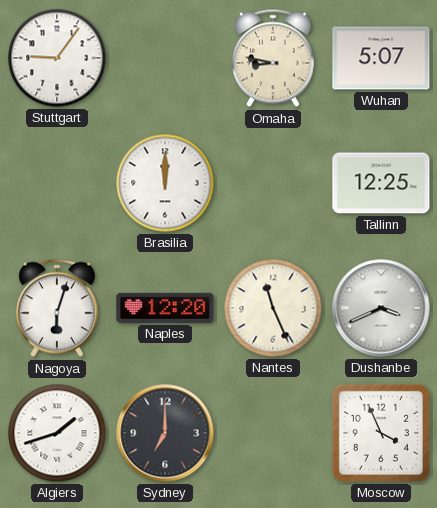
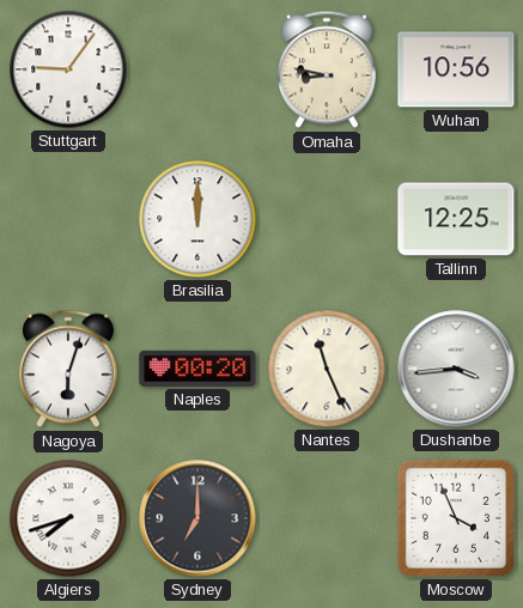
Wuhan: 5:07 -> 10:56
Naples: 12:20 -> 00:20
Dushanbe: 3:41 -> 3:44
Algiers: 1:42 -> 7:42
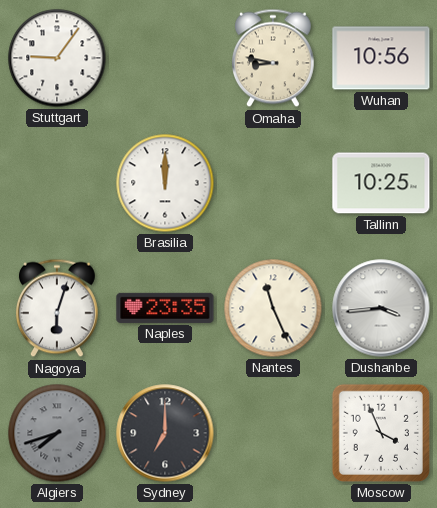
Tallinn: 12:25 -> 10:25
Naples: 00:20 -> 23:35
Algiers dial: white -> grey
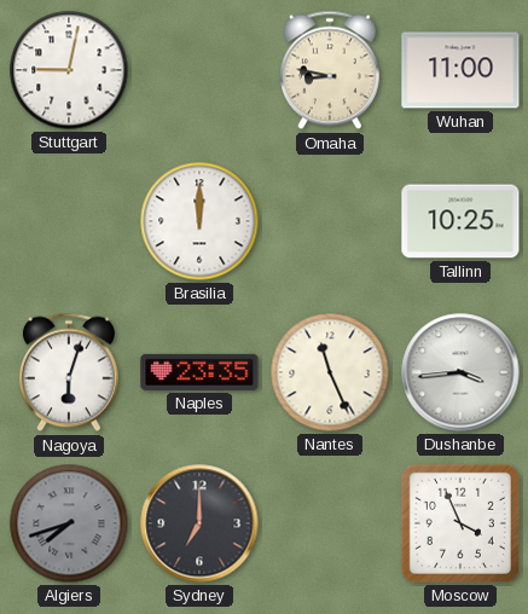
Stuttgart: 9:06 -> 9:02
Wuhan: 10:56 -> 11:00
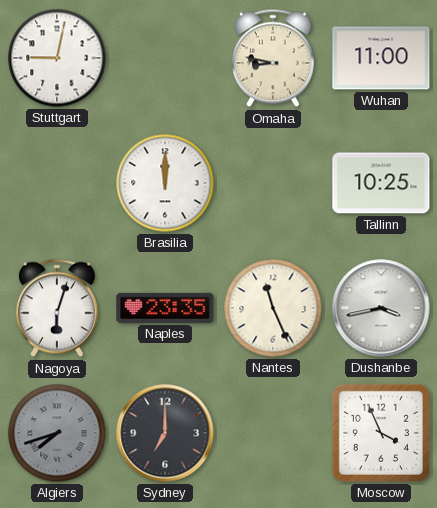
Dushanbe: 3:44 -> 3:43
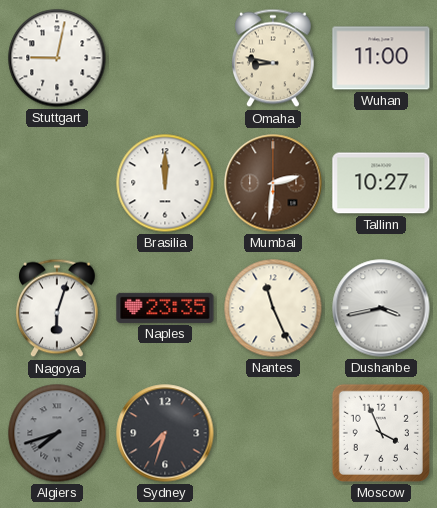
Mumbai: none -> 2:31
Tallinn: 10:25 -> 10:27
Sydney: 7:00 -> 7:33
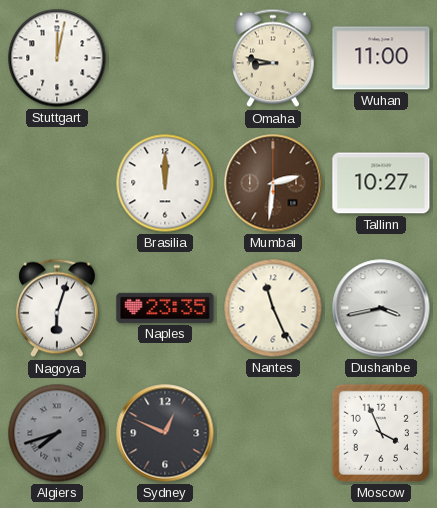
Stuttgart: 9:02 -> 12:02
Sydney: 7:33 -> 12:49
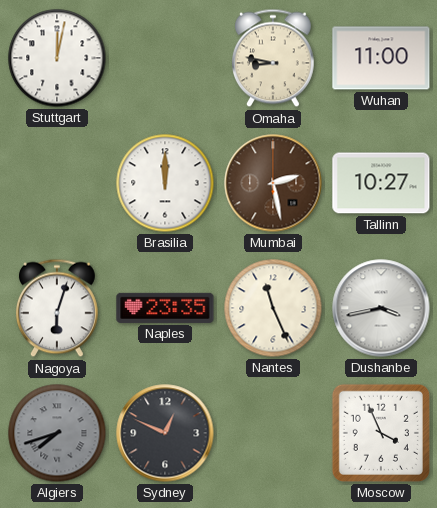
Mumbai: 2:31 -> 2:28
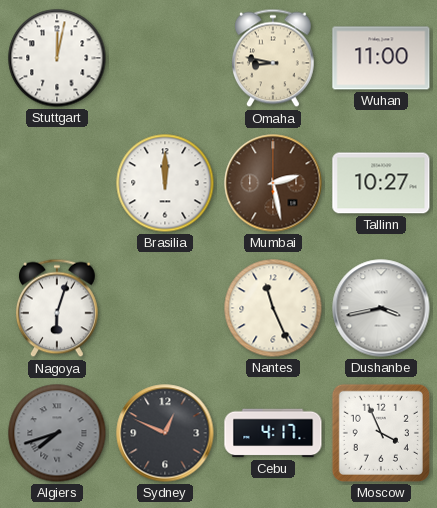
Naples: 23:35 -> none
Cebu: none -> 4:17
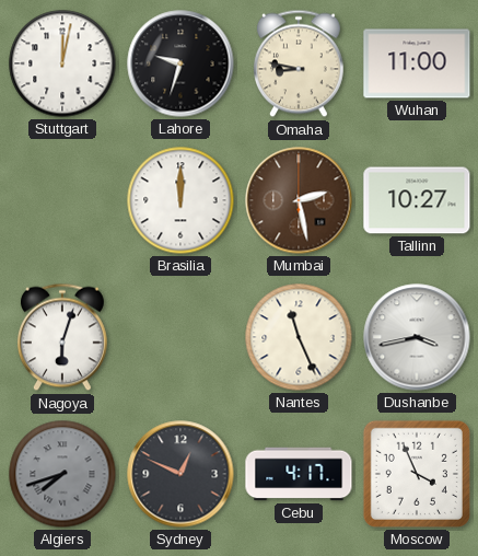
Lahore: none -> 9:33
